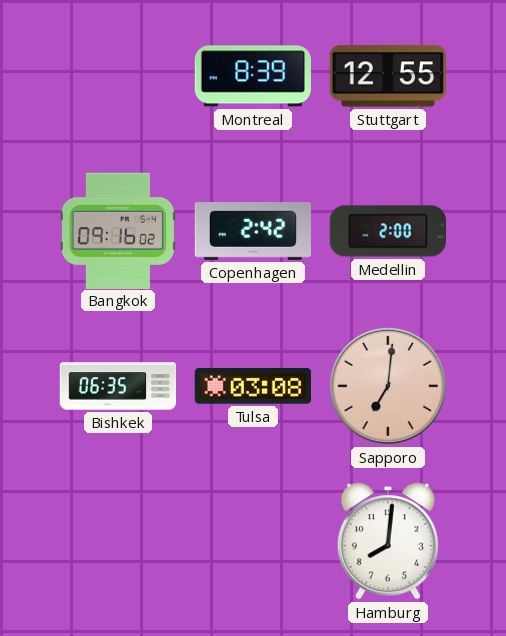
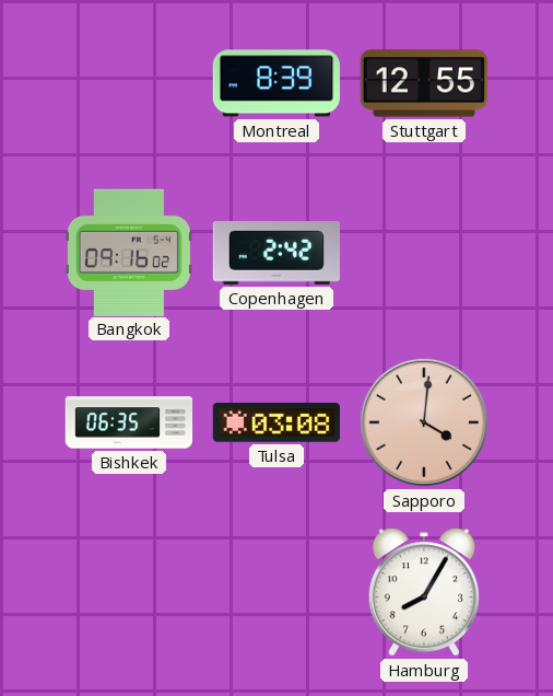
Medellin: 2:00 -> none
Sapporo: 7:01 -> 4:01
Hamburg: 8:01 -> 8:05
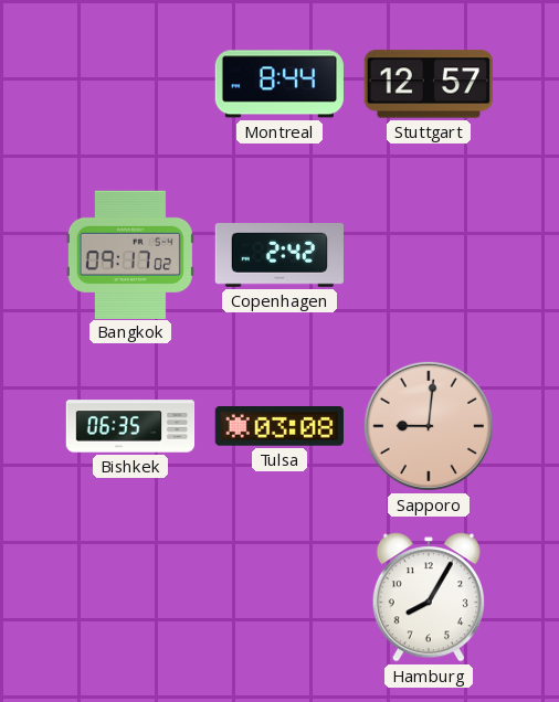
Montreal: 8:39 -> 8:44
Stuttgart: 12:55 -> 12:57
Bangkok: 09:16 -> 09:17
Sapporo: 4:01 -> 9:01
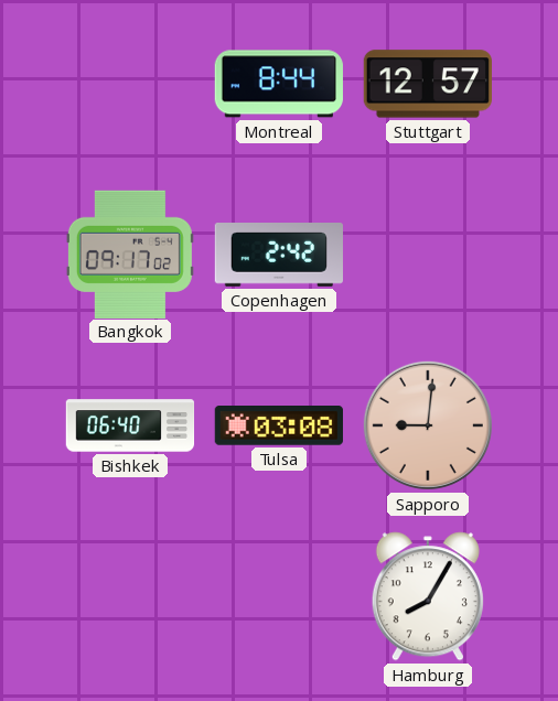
Bishkek: 06:35 -> 06:40
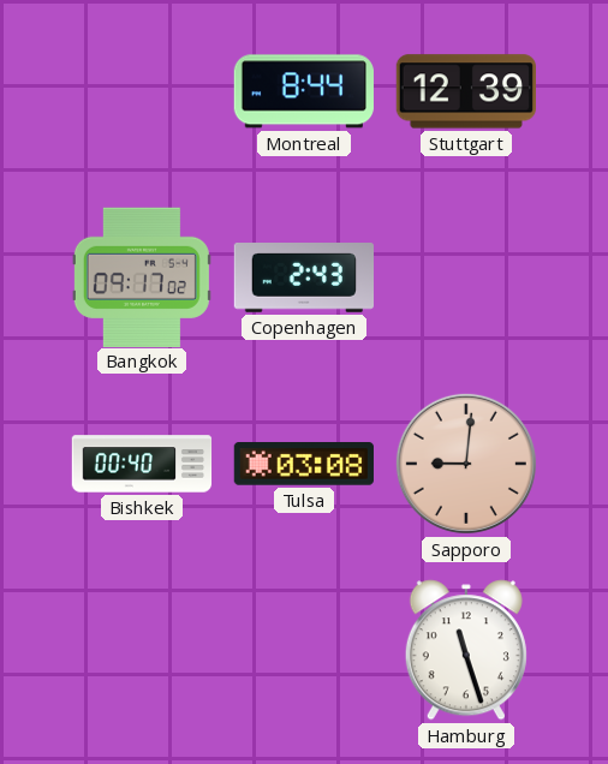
Stuttgart: 12:57 -> 12:39
Copenhagen: 2:42 -> 2:43
Bishkek: 06:40 -> 00:40
Hamburg: 8:05 -> 11:27
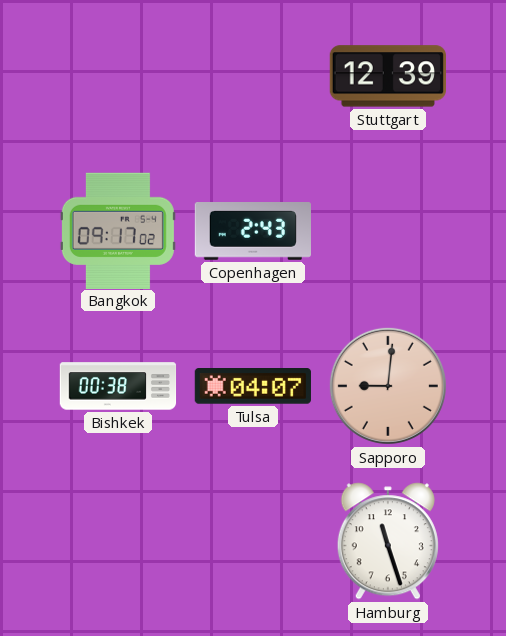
Montreal: 8:44 -> none
Bishkek: 00:40 -> 00:38
Tulsa: 03:08 -> 04:07
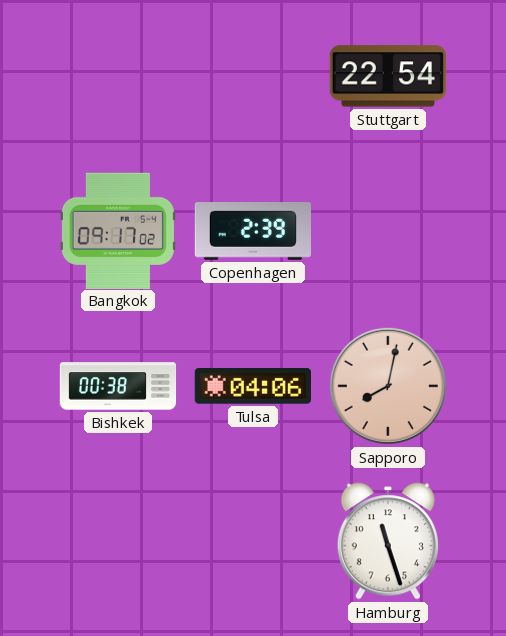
Stuttgart: 12:39 -> 22:54
Copenhagen: 2:43 -> 2:39
Tulsa: 04:07 -> 04:06
Sapporo: 9:01 -> 8:02
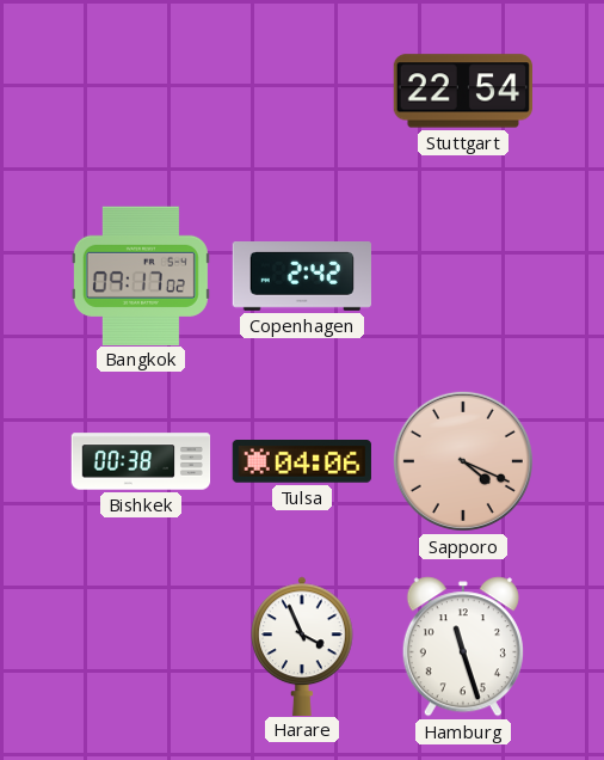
Copenhagen: 2:39 -> 2:42
Sapporo: 8:02 -> 4:19
Harare: none -> 3:56
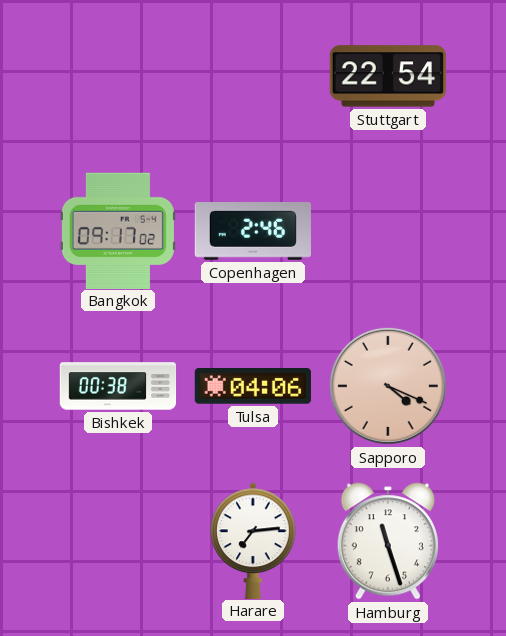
Copenhagen: 2:42 -> 2:46
Harare: 3:56 -> 7:14
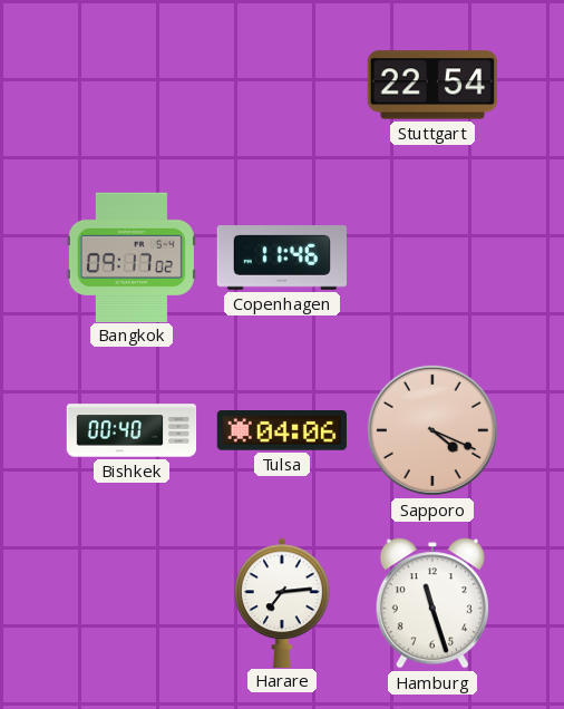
Copenhagen: 2:46 -> 11:46
Bishkek: 00:38 -> 00:40
